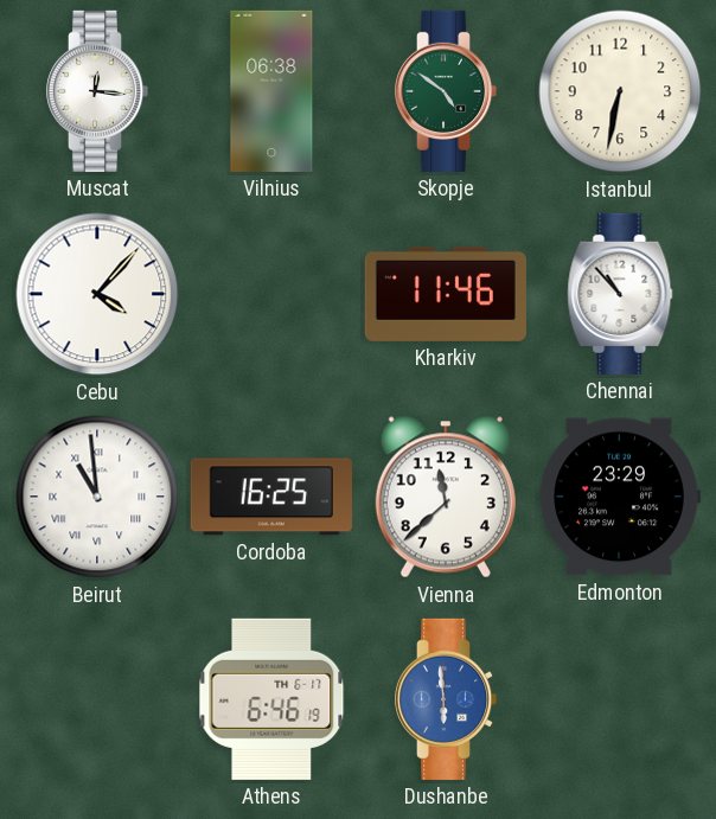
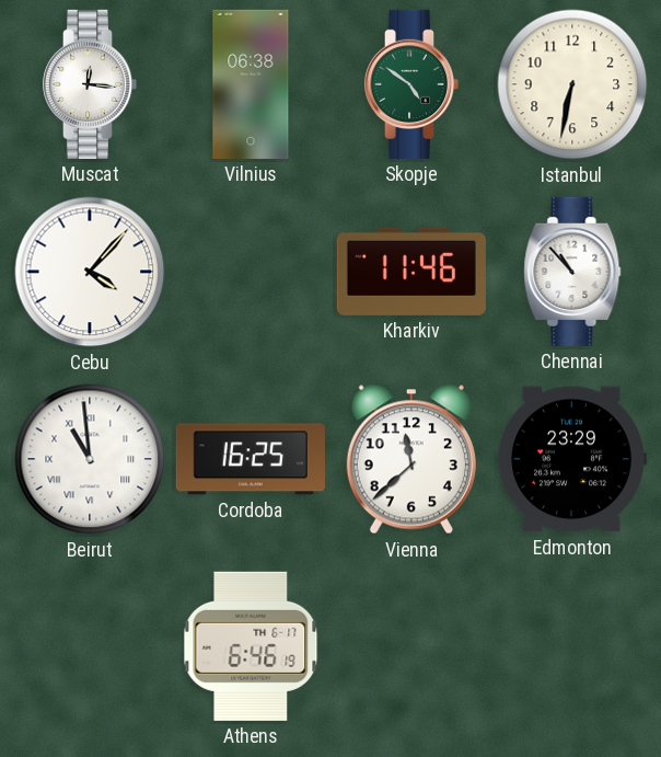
Dushanbe: 5:59 -> none
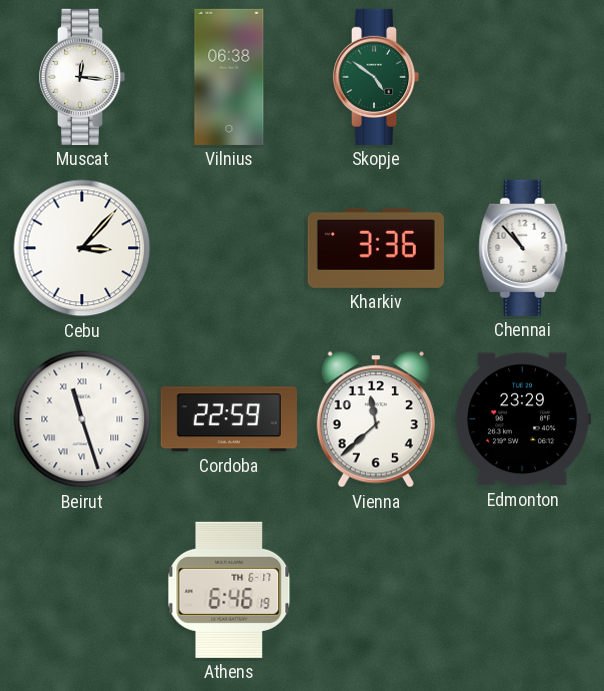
Istanbul: 6:32 -> none
Cebu: 4:07 -> 3:07
Kharkiv: 11:46 -> 3:36
Beirut: 10:59 -> 11:27
Cordoba: 16:25 -> 22:59
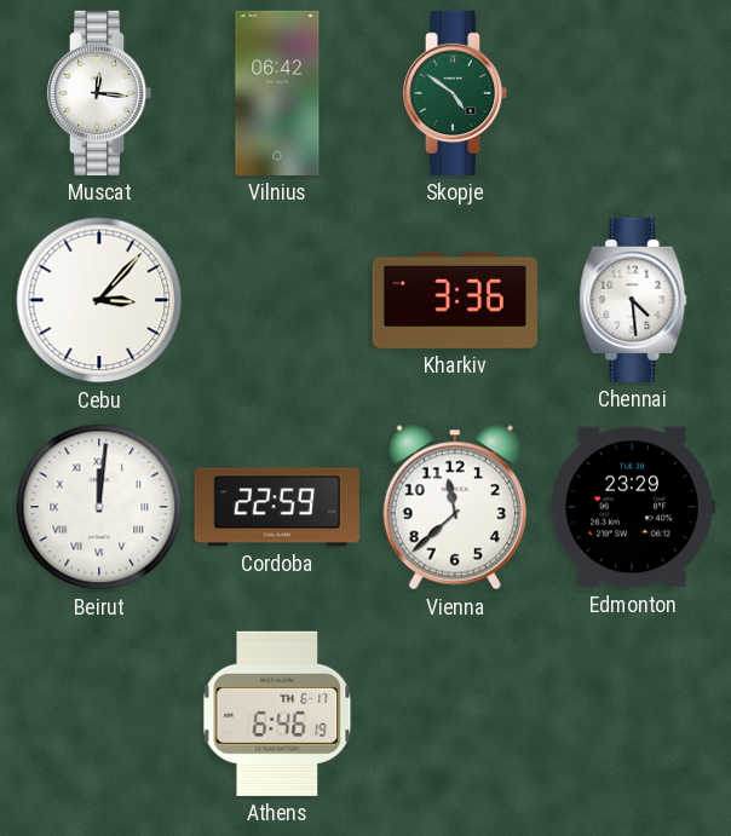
Vilnius: 06:38 -> 06:42
Chennai: 10:53 -> 4:29
Beirut: 11:27 -> 12:01
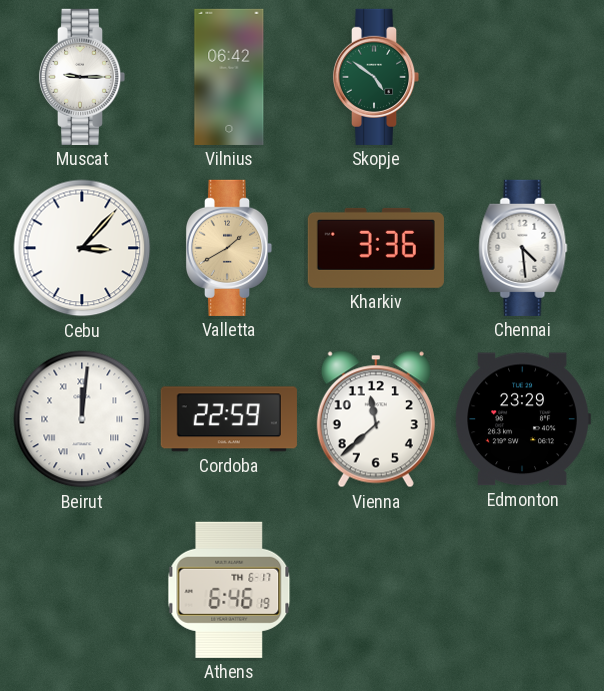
Muscat: 12:16 -> 9:15
Valletta: none -> 1:40
